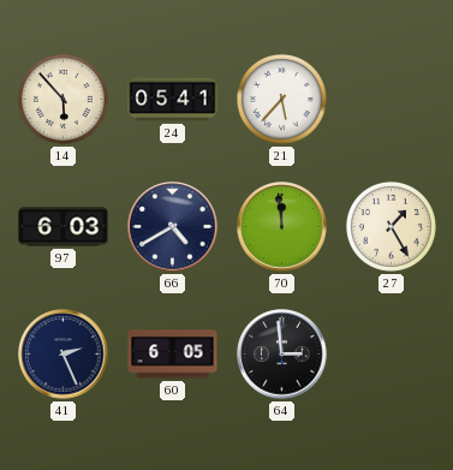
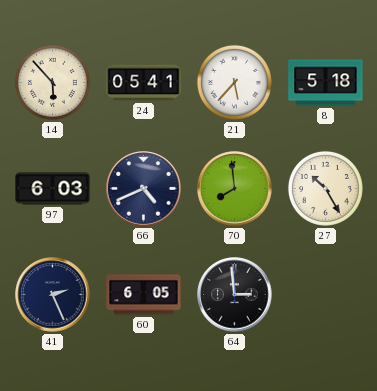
8: none -> 5:18
66: 4:40 -> 4:41
70: 11:59 -> 7:59
27: 1:25 -> 10:25
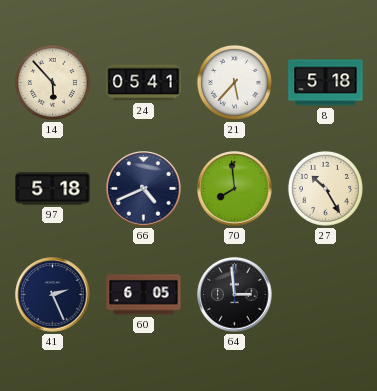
97: 6:03 -> 5:18
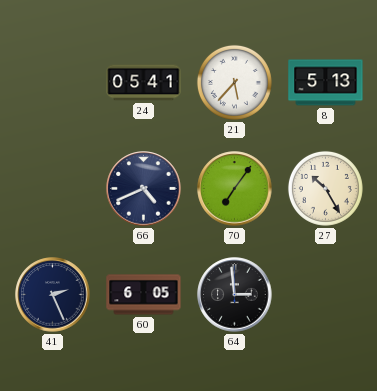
14: 5:53 -> none
8: 5:18 -> 5:13
97: 5:18 -> none
70: 7:59 -> 7:06
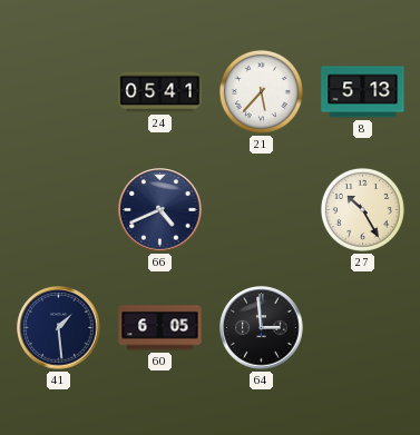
70: 7:06 -> none
41: 2:26 -> 1:29
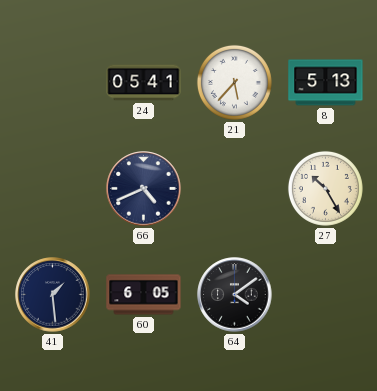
64: 2:59 -> 4:09
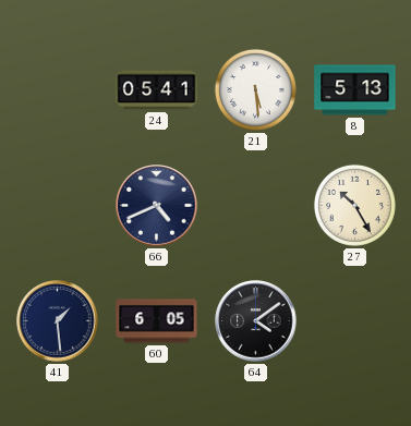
21: 5:37 -> 5:29
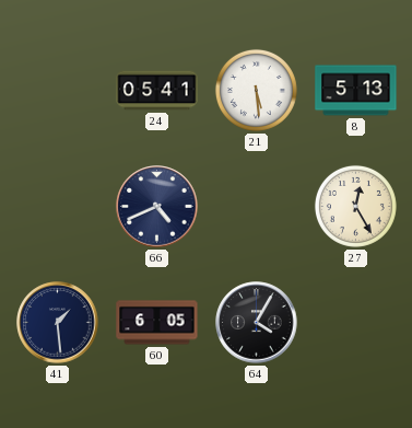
27: 10:25 -> 12:25
64: 4:09 -> 4:05
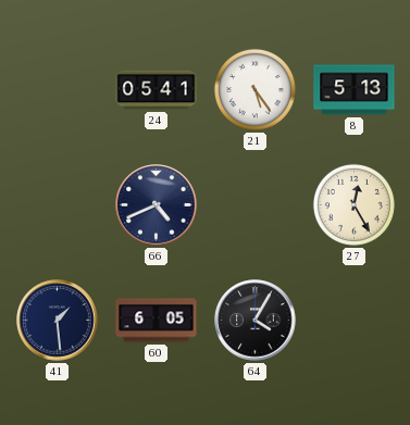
21: 5:29 -> 5:24
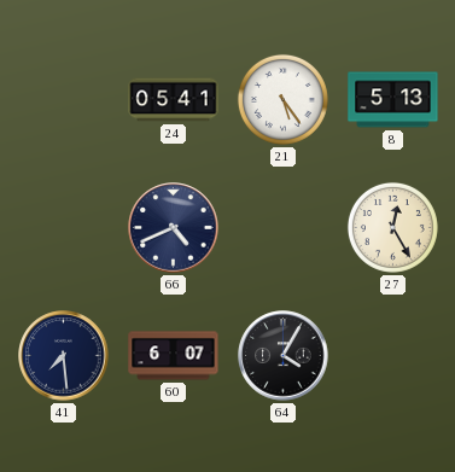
41: 1:29 -> 7:29
60: 6:05 -> 6:07
